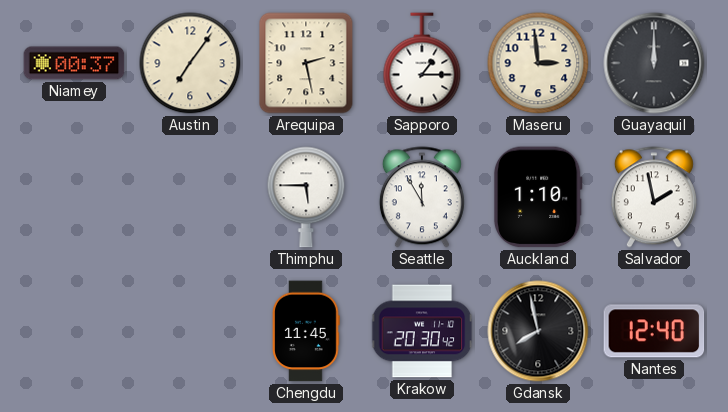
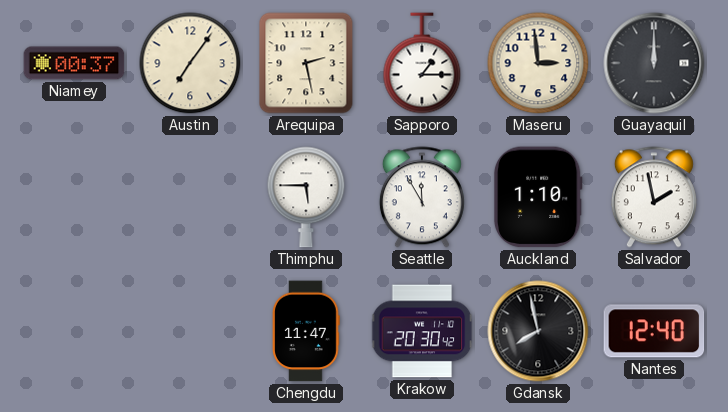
Chengdu: 11:45 -> 11:47
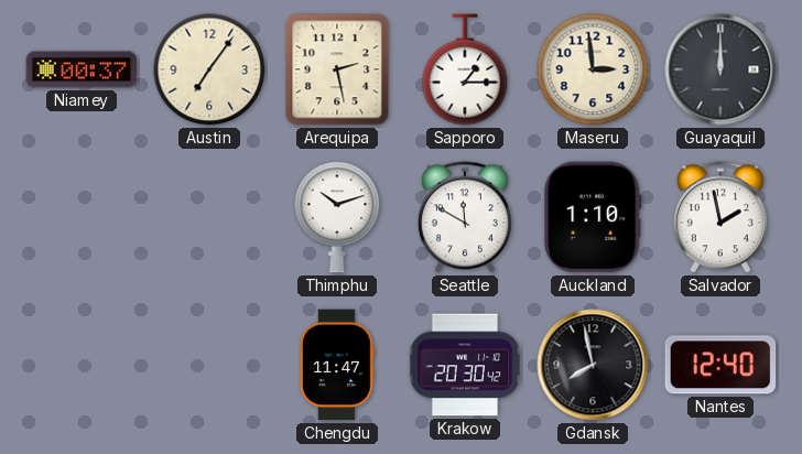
Thimphu: 5:45 -> 10:12
Seattle: 11:55 -> 11:50
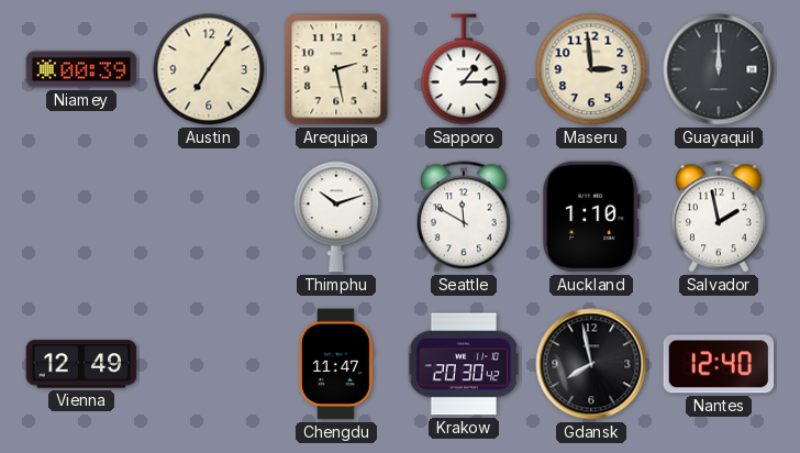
Niamey: 00:37 -> 00:39
Vienna: none -> 12:49
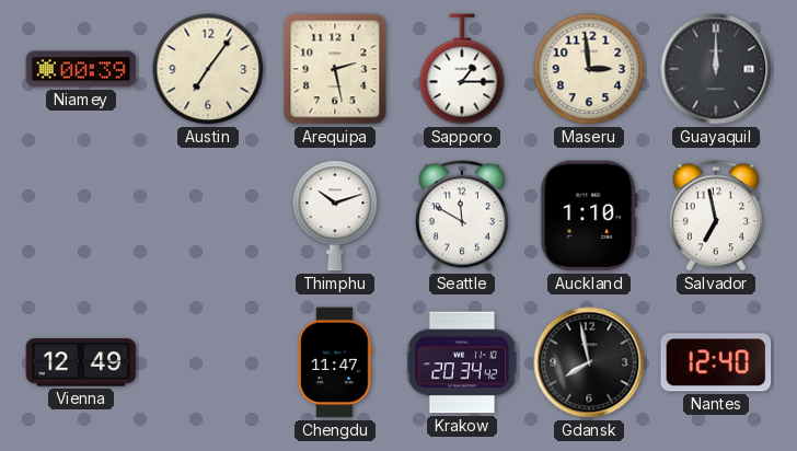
Salvador: 1:58 -> 6:58
Krakow: 20:30 -> 20:34
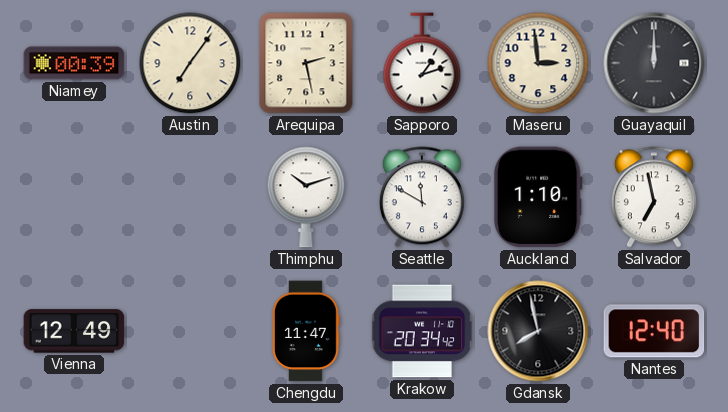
Sapporo: 1:15 -> 1:12
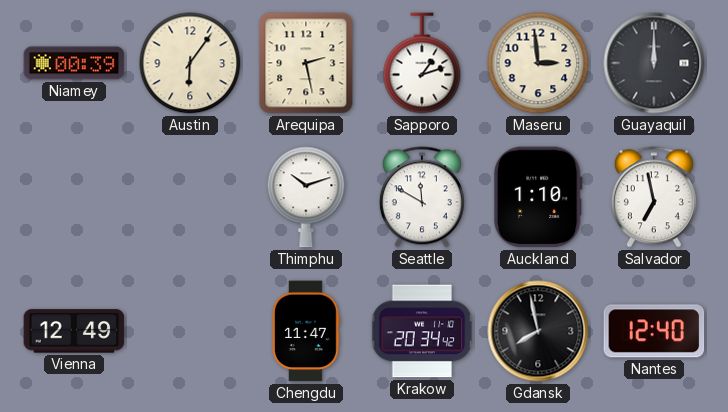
Austin: 7:06 -> 6:06
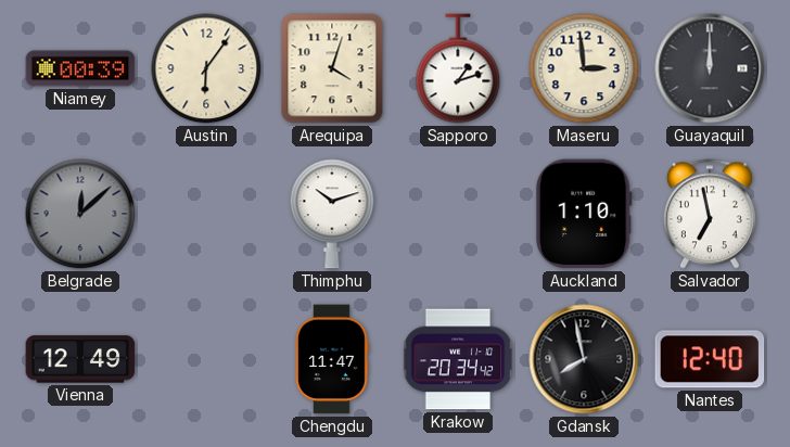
Arequipa: 2:28 -> 4:03
Belgrade: none -> 12:08
Seattle: 11:50 -> none
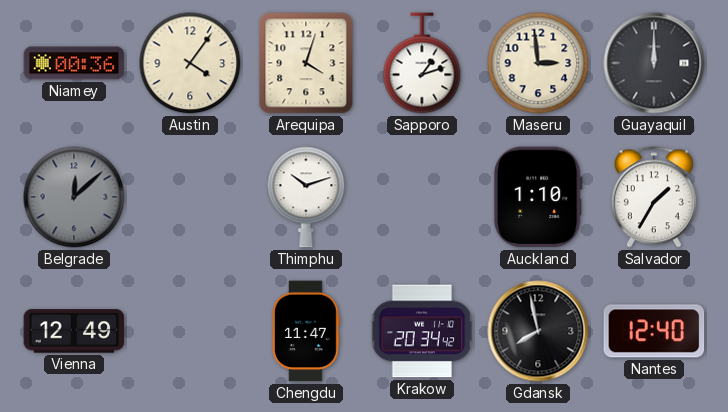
Niamey: 00:39 -> 00:36
Austin: 6:06 -> 4:06
Salvador: 6:58 -> 1:35
